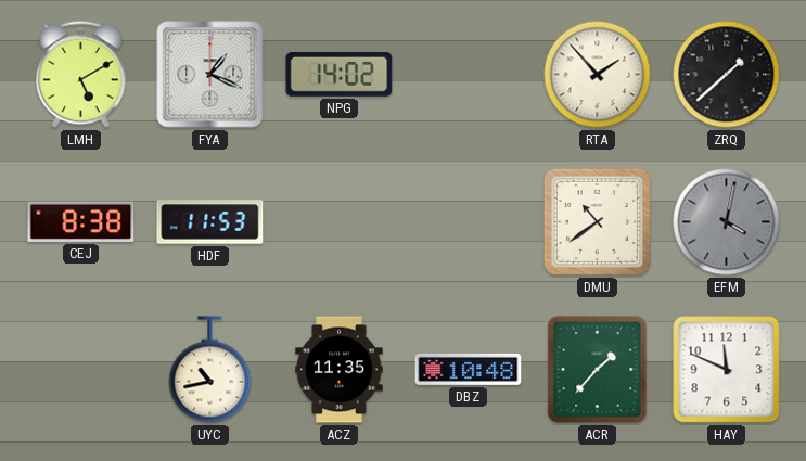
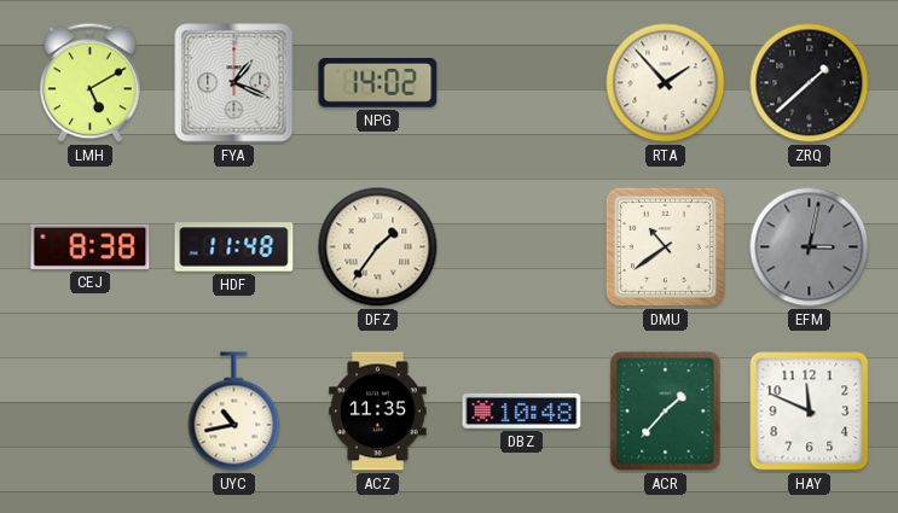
HDF: 11:53 -> 11:48
DFZ: none -> 1:36
EFM: 4:02 -> 3:02
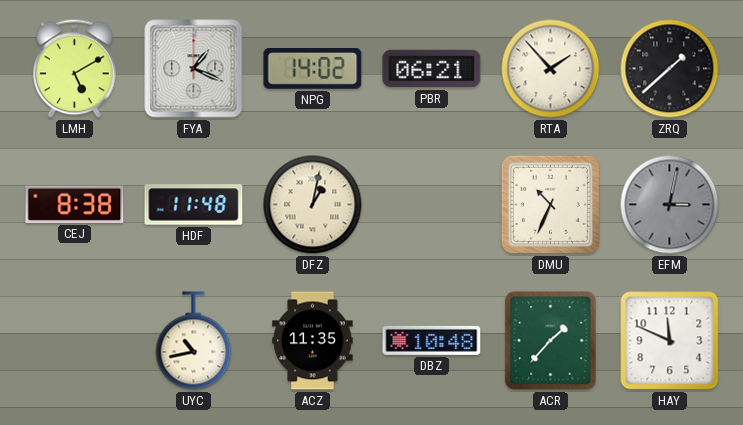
PBR: none -> 06:21
DFZ: 1:36 -> 1:02
DMU: 10:39 -> 10:34
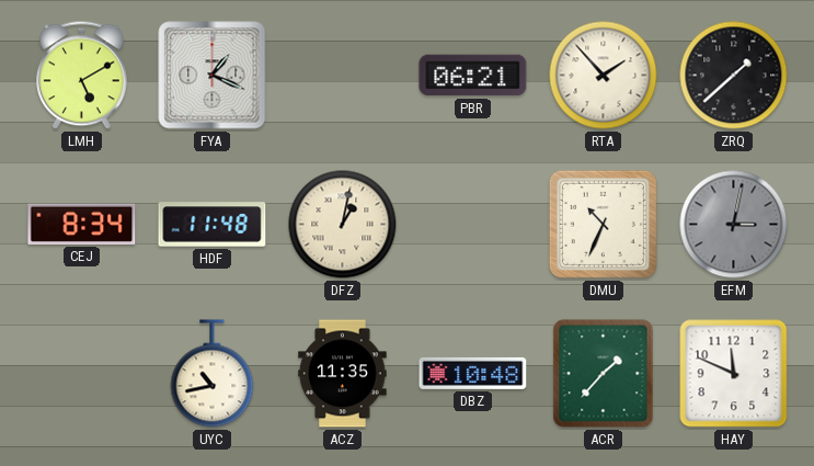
NPG: 14:02 -> none
CEJ: 8:38 -> 8:34
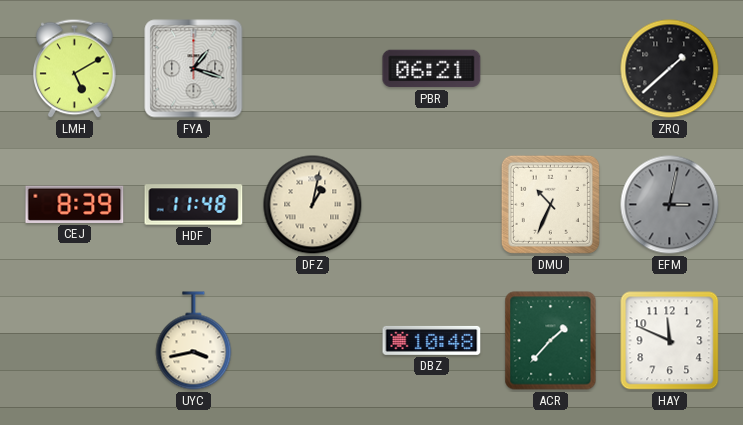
FYA: 1:19 -> 1:18
RTA: 1:53 -> none
CEJ: 8:34 -> 8:39
UYC: 10:43 -> 3:43
ACZ: 11:35 -> none
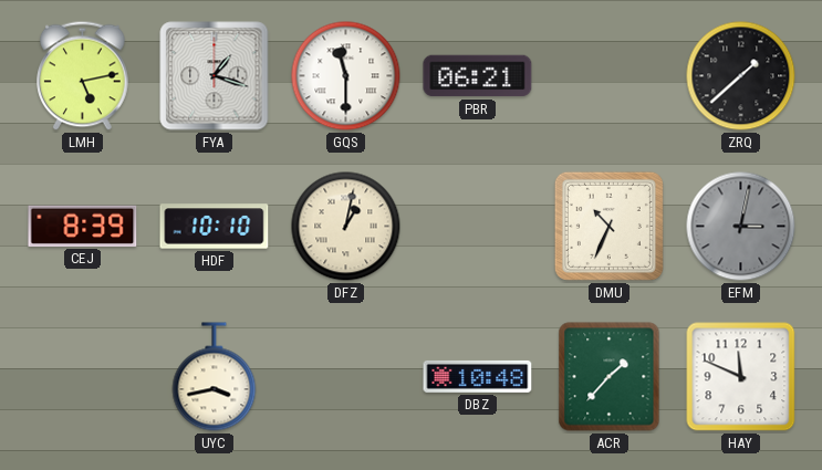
LMH: 5:10 -> 5:13
GQS: none -> 11:30
HDF: 11:48 -> 10:10
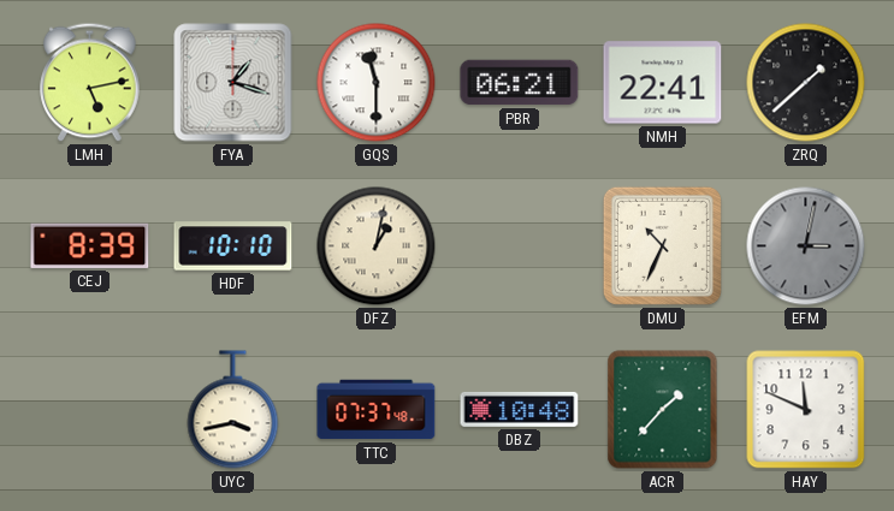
NMH: none -> 22:41
TTC: none -> 07:37
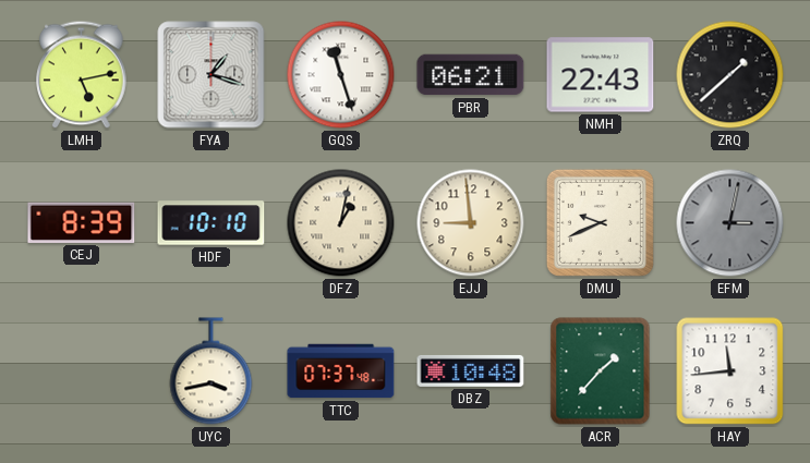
GQS: 11:30 -> 11:27
NMH: 22:41 -> 22:43
EJJ: none -> 8:59
DMU: 10:34 -> 9:41
HAY: 11:49 -> 11:44
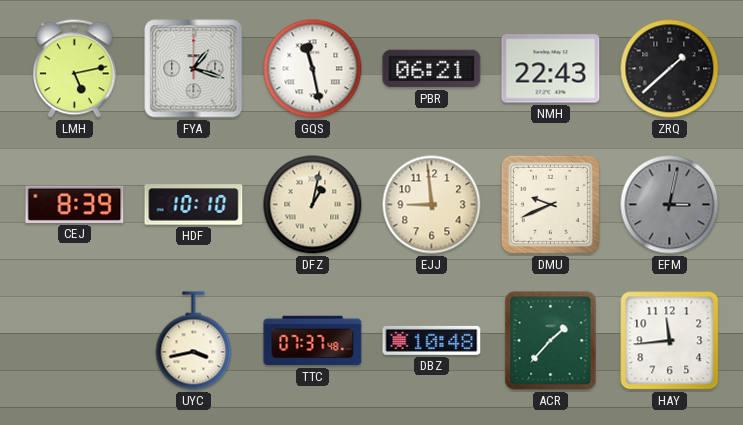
GQS: 11:27 -> 11:28
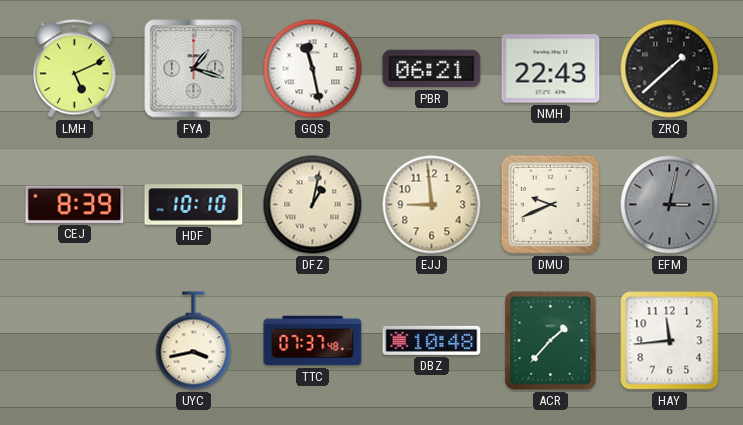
LMH: 5:13 -> 5:11
